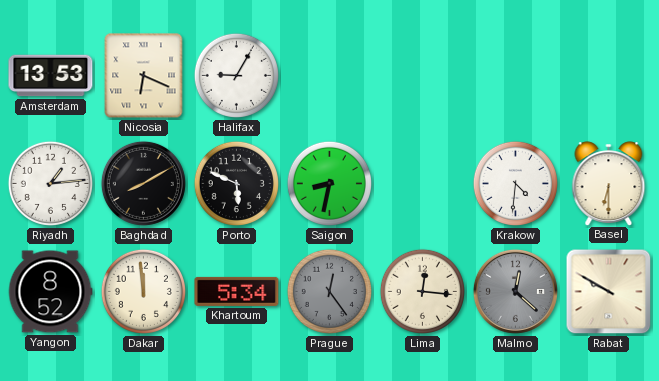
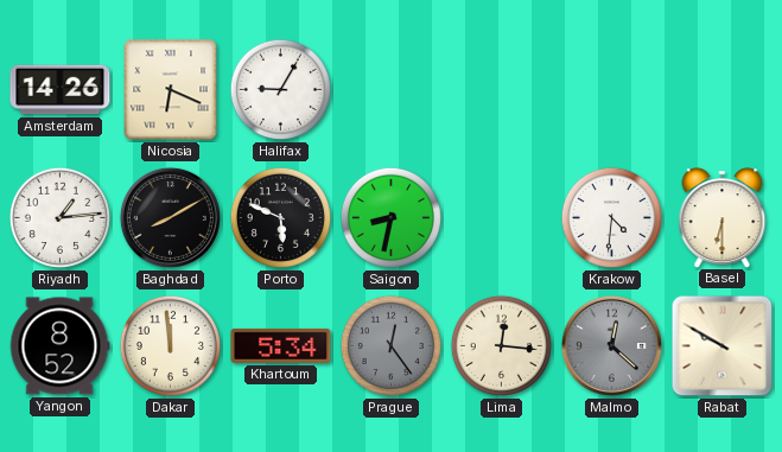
Amsterdam: 13:53 -> 14:26
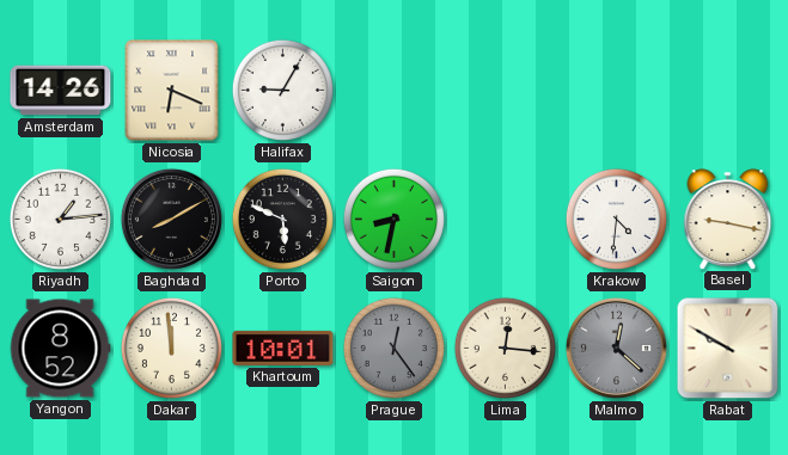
Basel: 6:30 -> 9:17
Khartoum: 5:34 -> 10:01
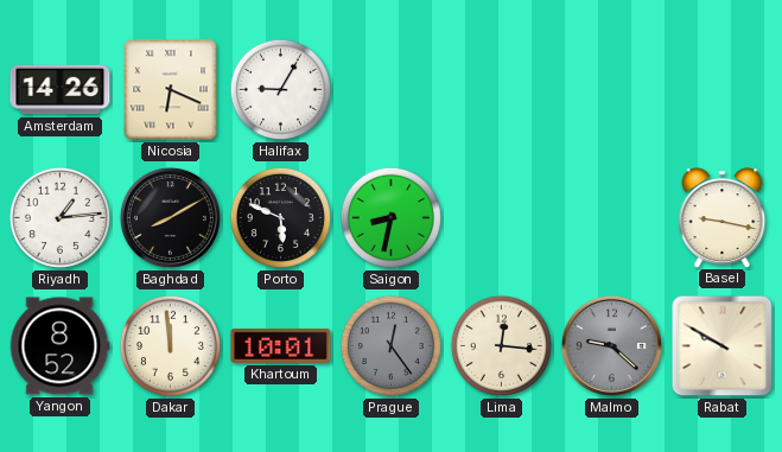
Krakow: 4:31 -> none
Malmo: 12:22 -> 9:22
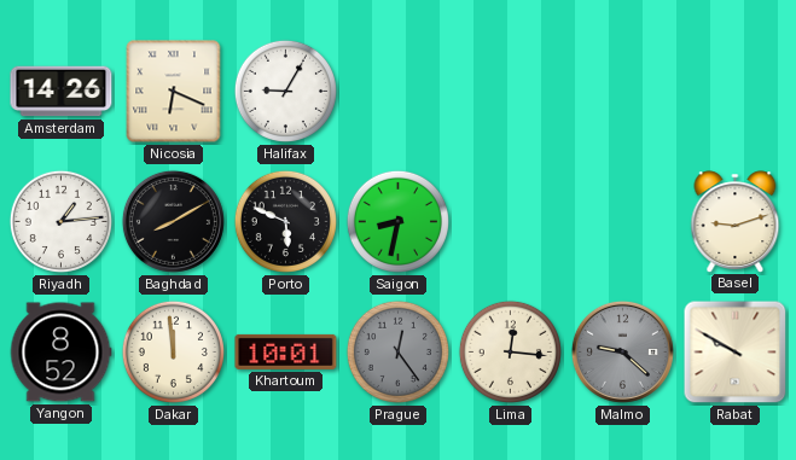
Basel: 9:17 -> 9:12
